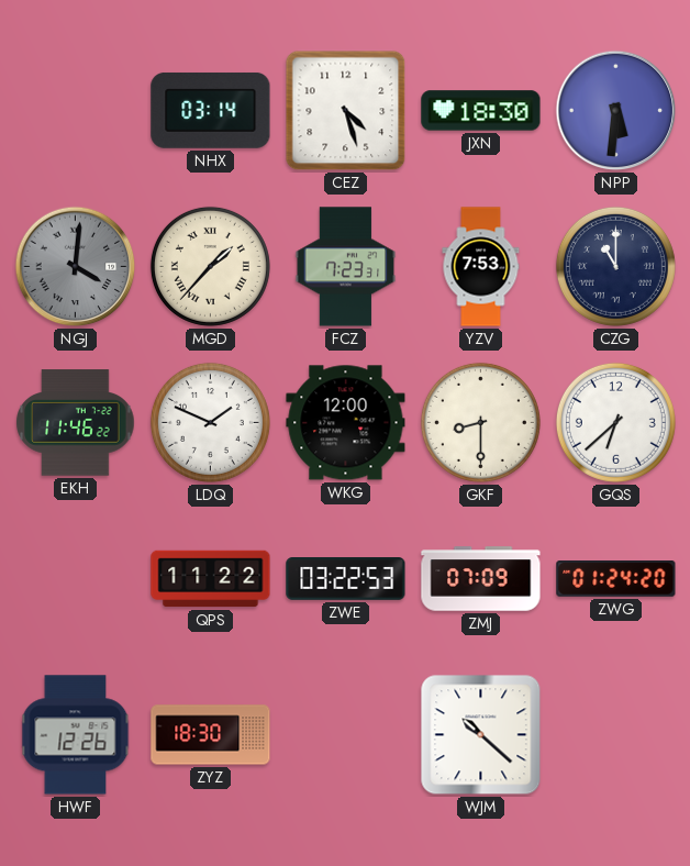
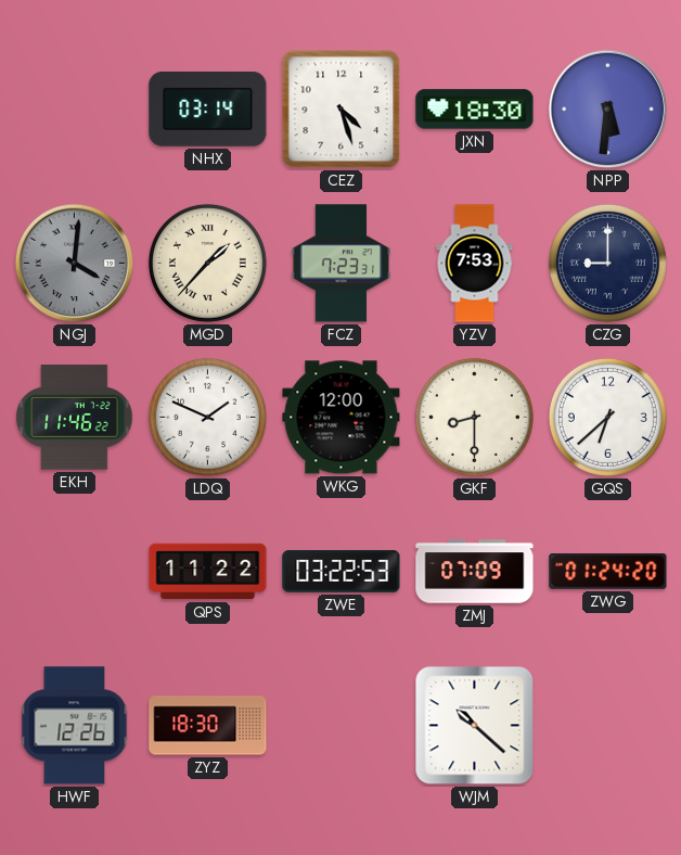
CZG: 11:00 -> 9:00
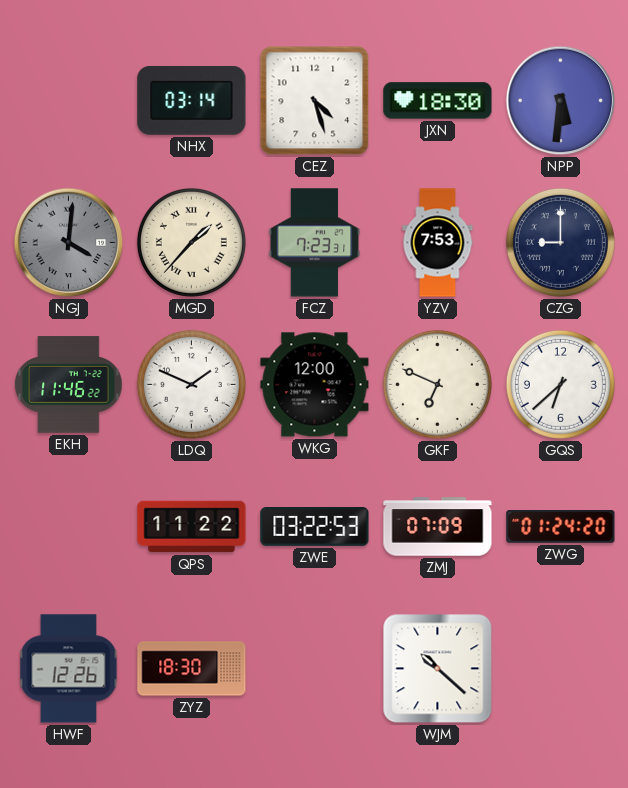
GKF: 8:30 -> 6:49
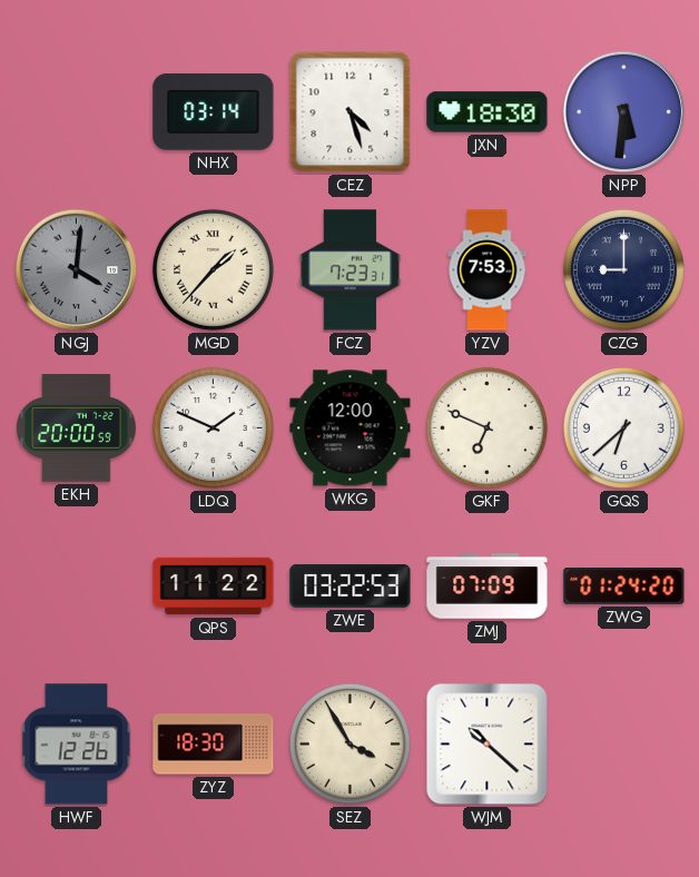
EKH: 11:46 -> 20:00
SEZ: none -> 3:55
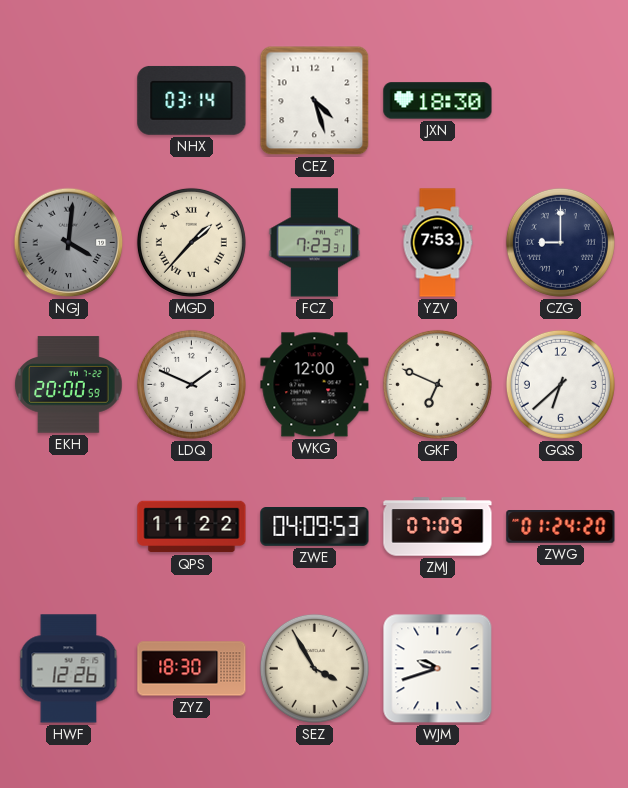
NPP: 5:31 -> none
ZWE: 03:22 -> 04:09
WJM: 10:22 -> 9:42
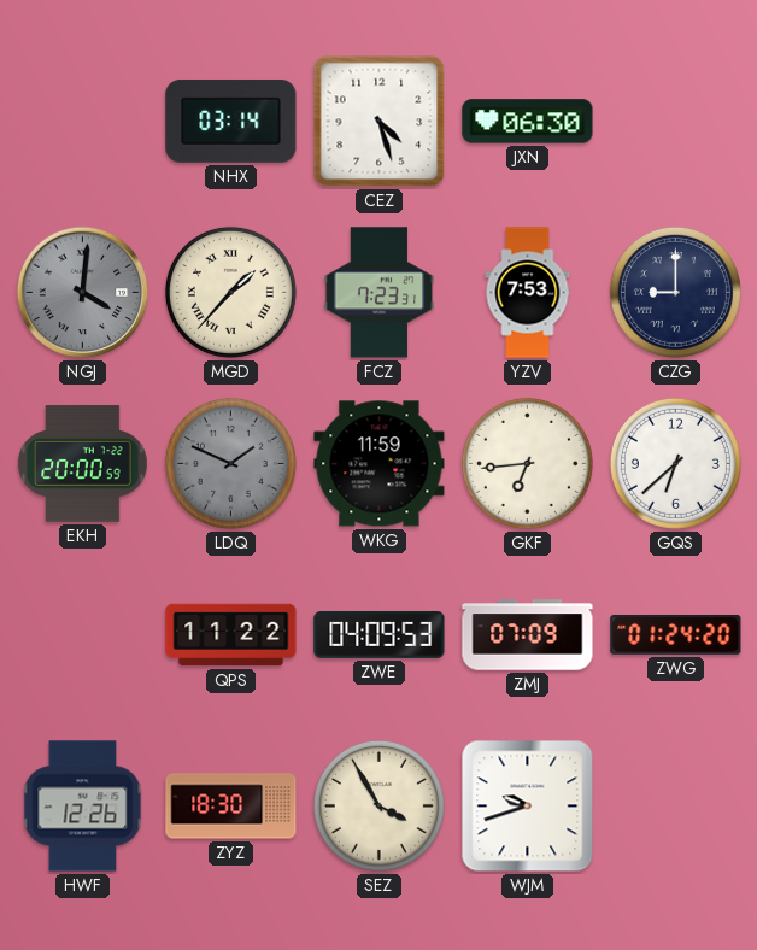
JXN: 18:30 -> 06:30
LDQ dial: white -> grey
WKG: 12:00 -> 11:59
GKF: 6:49 -> 6:44
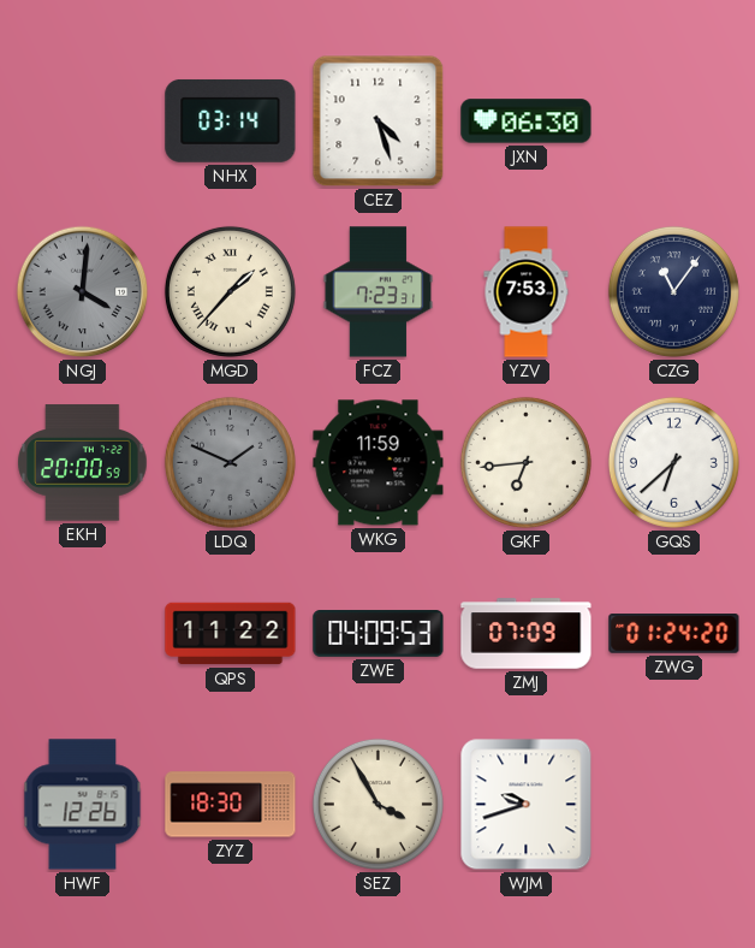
CZG: 9:00 -> 11:06
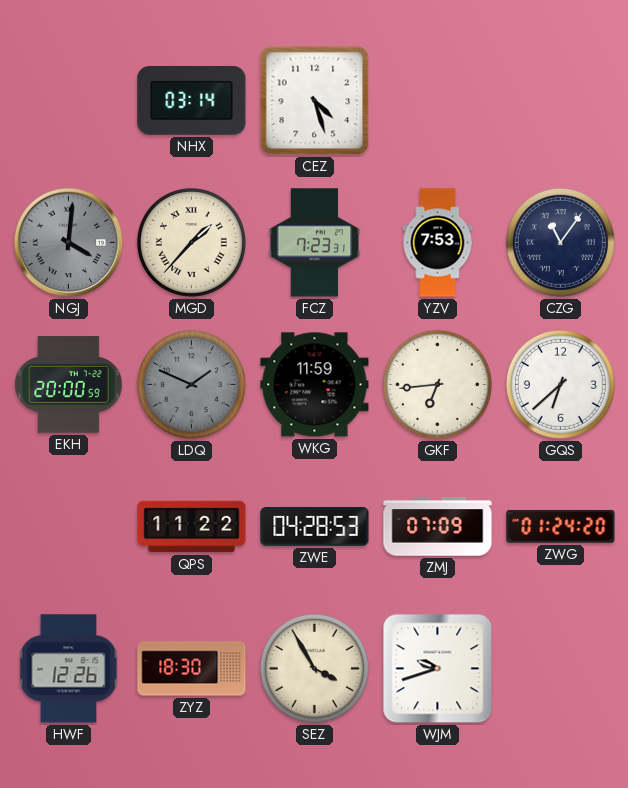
JXN: 06:30 -> none
ZWE: 04:09 -> 04:28
